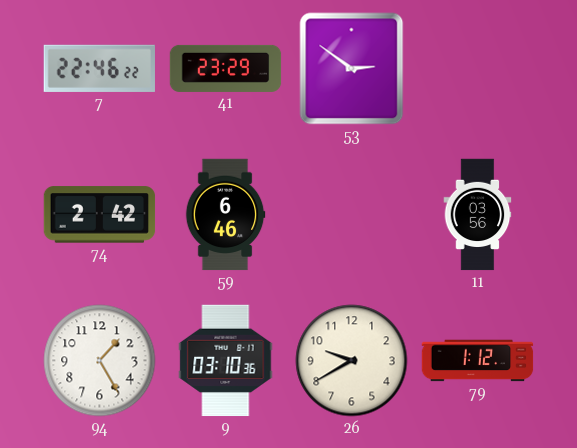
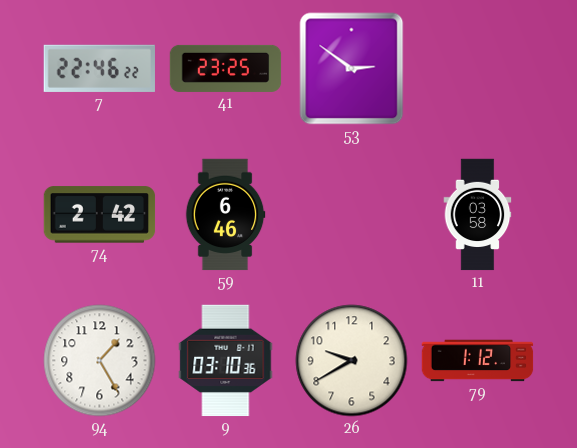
41: 23:29 -> 23:25
11: 03:56 -> 03:58
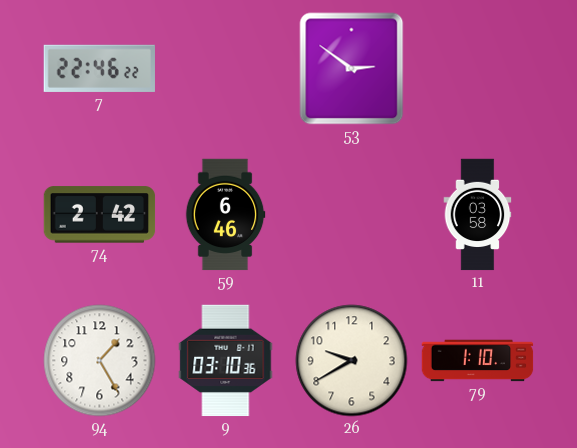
41: 23:25 -> none
79: 1:12 -> 1:10
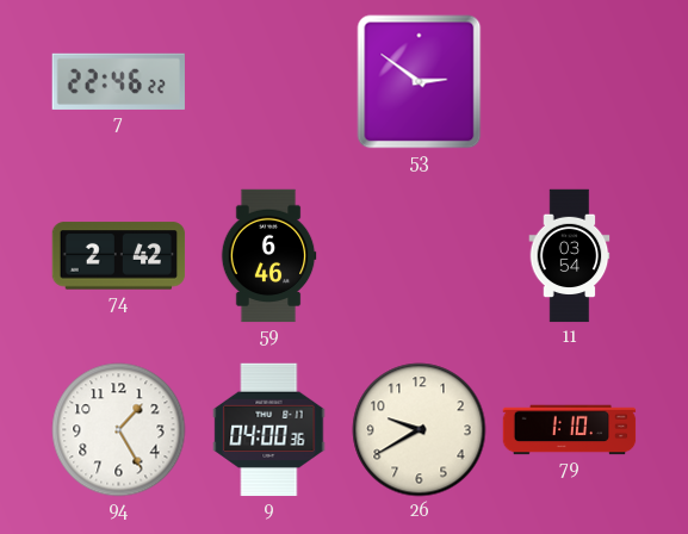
11: 03:58 -> 03:54
9: 03:10 -> 04:00
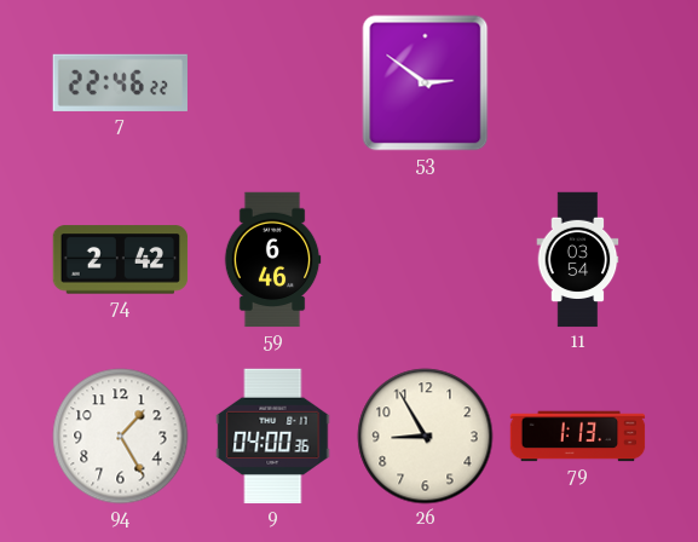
26: 9:40 -> 8:55
79: 1:10 -> 1:13
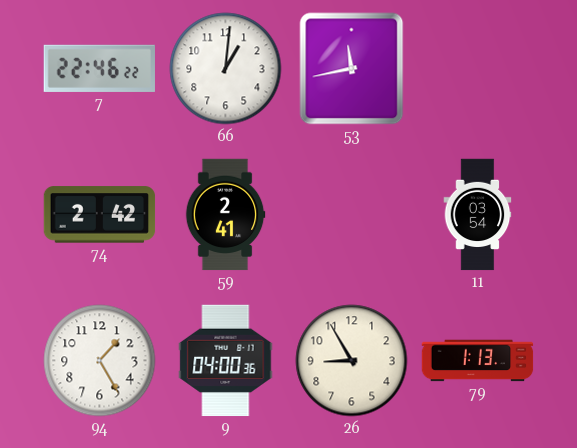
66: none -> 1:01
53: 2:51 -> 11:43
59: 6:46 -> 2:41
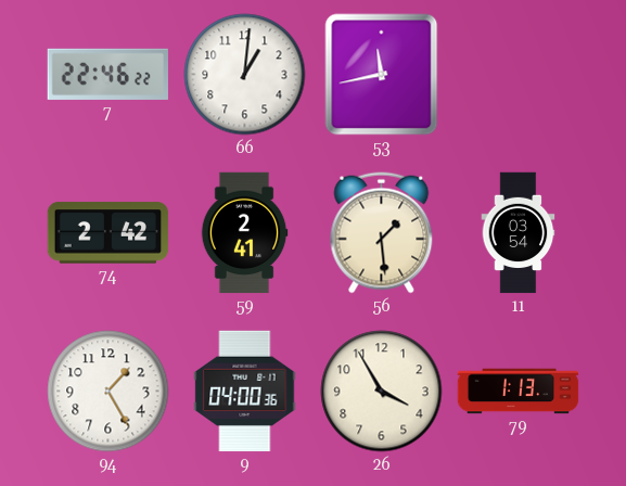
56: none -> 1:29
26: 8:55 -> 3:55
